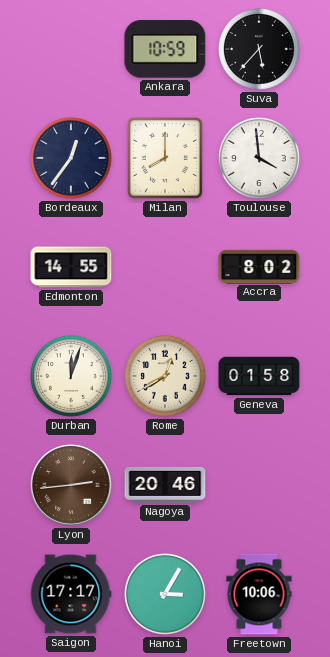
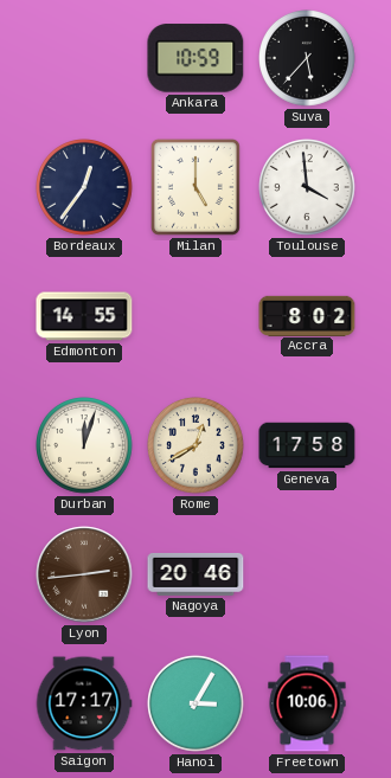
Milan: 8:00 -> 5:00
Geneva: 01:58 -> 17:58
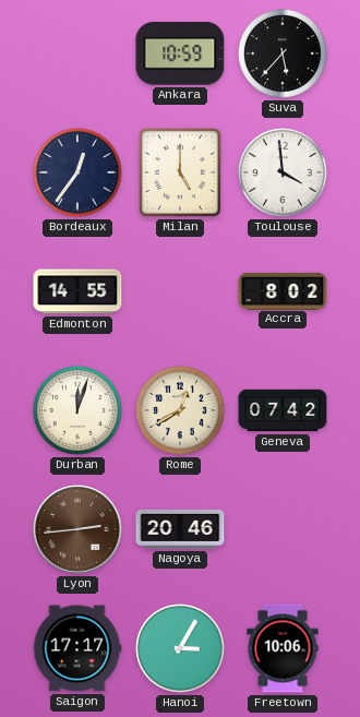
Geneva: 17:58 -> 07:42
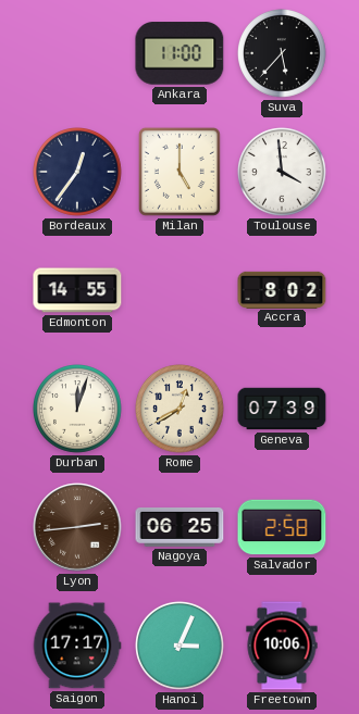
Ankara: 10:59 -> 11:00
Geneva: 07:42 -> 07:39
Nagoya: 20:46 -> 06:25
Salvador: none -> 2:58
Hanoi: 3:05 -> 3:04
